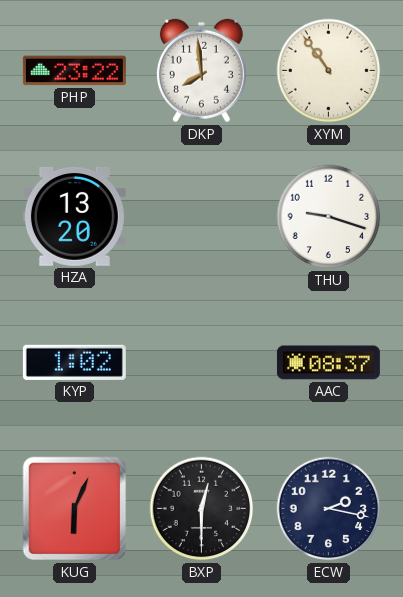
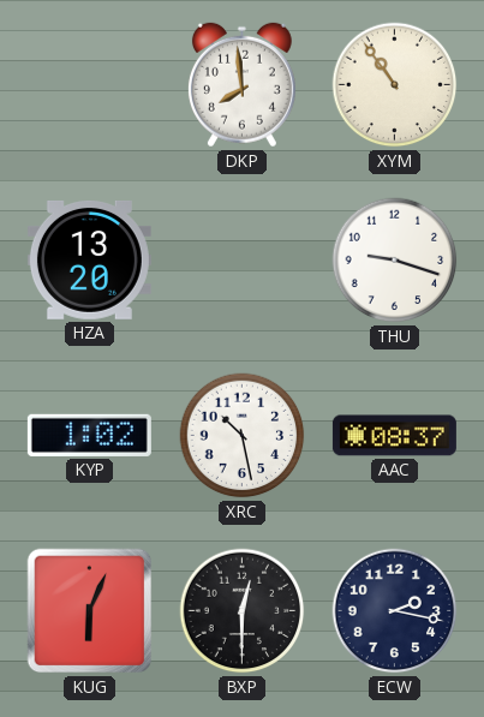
PHP: 23:22 -> none
XRC: none -> 10:28
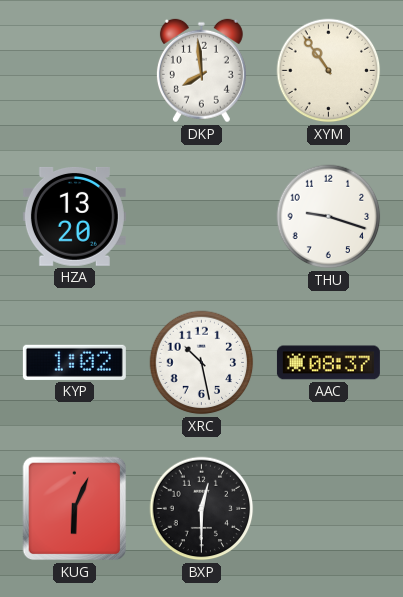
ECW: 2:17 -> none
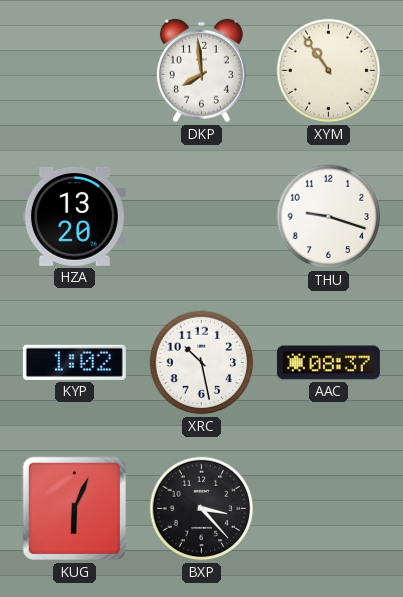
BXP: 12:30 -> 3:23
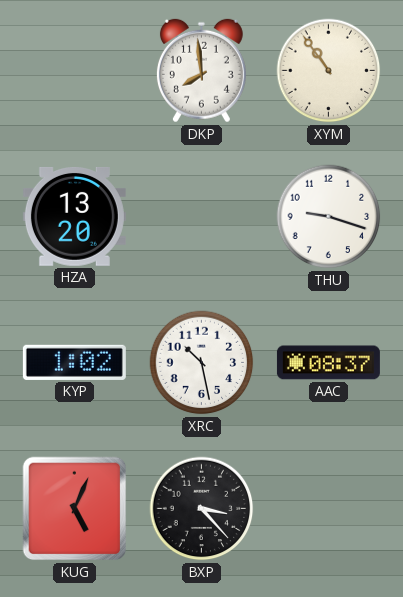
KUG: 6:04 -> 5:04
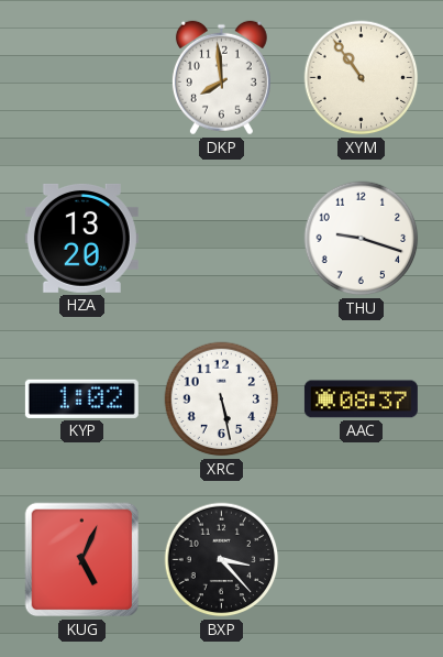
XRC: 10:28 -> 5:28
